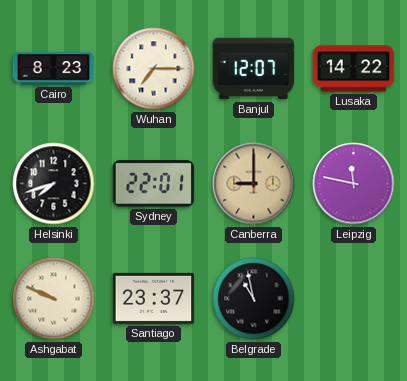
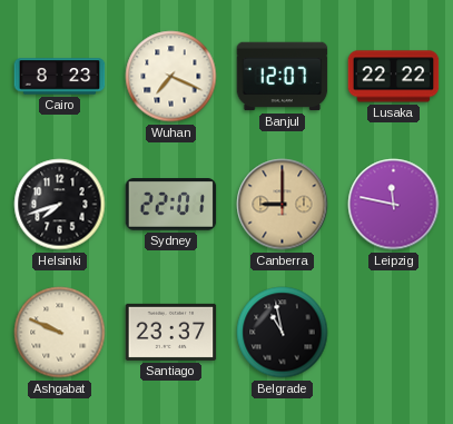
Wuhan: 7:15 -> 7:19
Lusaka: 14:22 -> 22:22
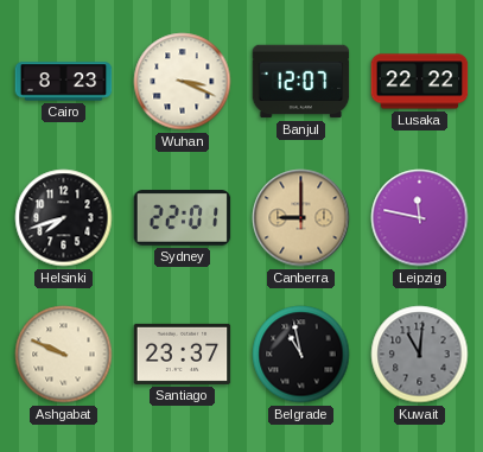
Wuhan: 7:19 -> 3:19
Kuwait: none -> 11:01
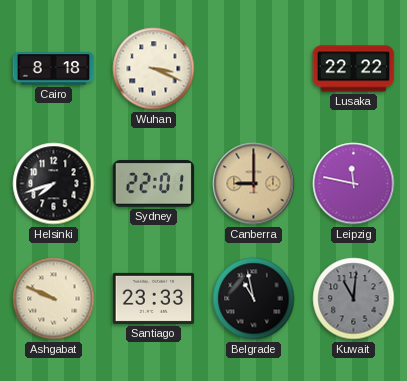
Cairo: 8:23 -> 8:18
Banjul: 12:07 -> none
Santiago: 23:37 -> 23:33
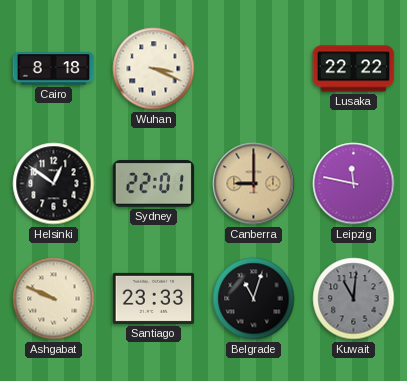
Helsinki: 7:42 -> 12:51
Belgrade: 10:58 -> 11:03
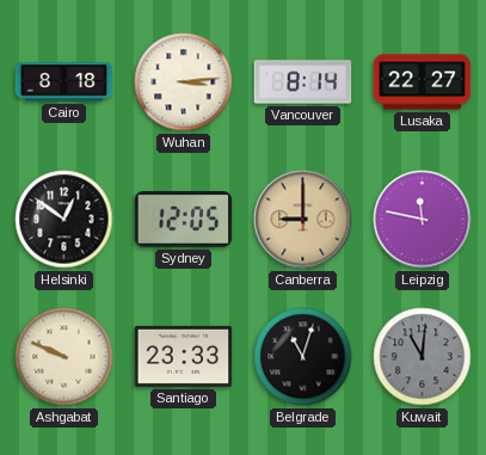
Wuhan: 3:19 -> 3:14
Vancouver: none -> 8:14
Lusaka: 22:22 -> 22:27
Sydney: 22:01 -> 12:05
